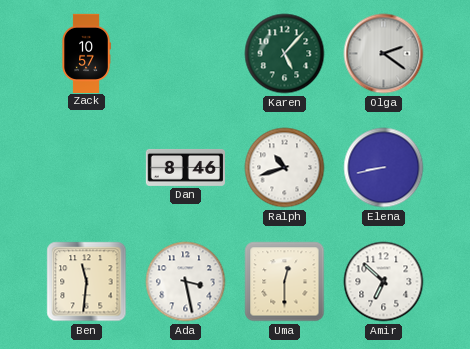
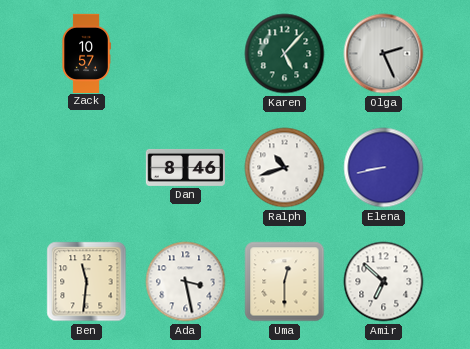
Olga: 2:21 -> 2:26
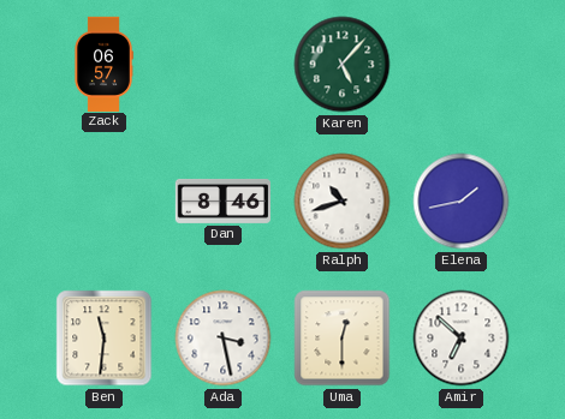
Zack: 10:57 -> 06:57
Olga: 2:26 -> none
Elena: 8:43 -> 1:43
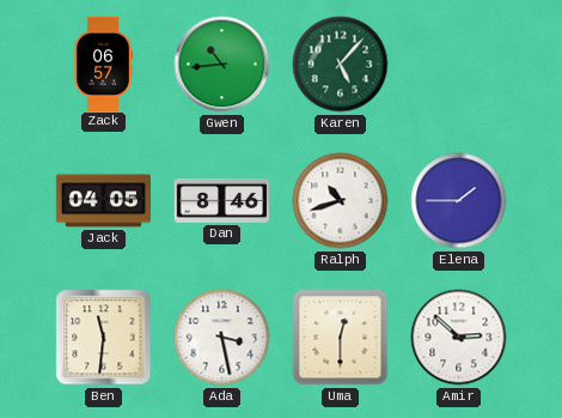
Gwen: none -> 10:44
Jack: none -> 04:05
Elena: 1:43 -> 1:45
Amir: 6:52 -> 2:52
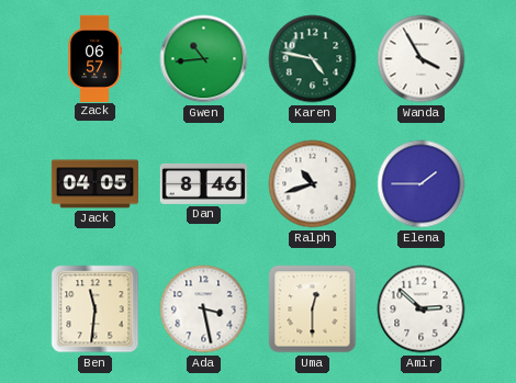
Karen: 5:07 -> 4:47
Wanda: none -> 3:55
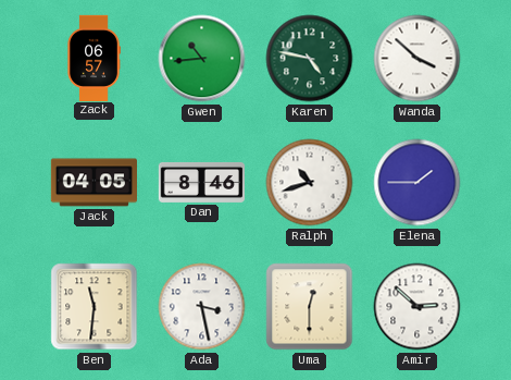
Wanda: 3:55 -> 3:52
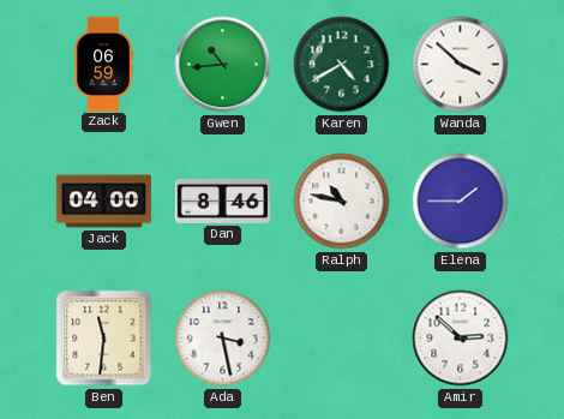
Zack: 06:57 -> 06:59
Karen: 4:47 -> 4:40
Jack: 04:05 -> 04:00
Ralph: 10:42 -> 10:47
Uma: 12:30 -> none
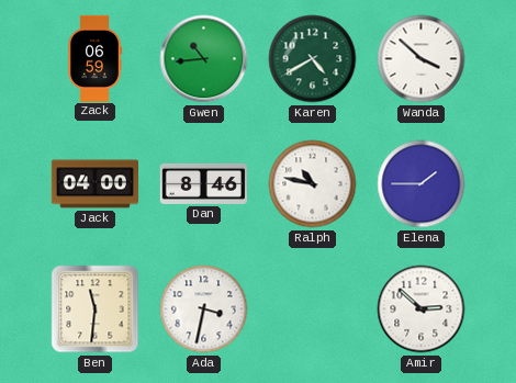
Ada: 3:28 -> 3:32
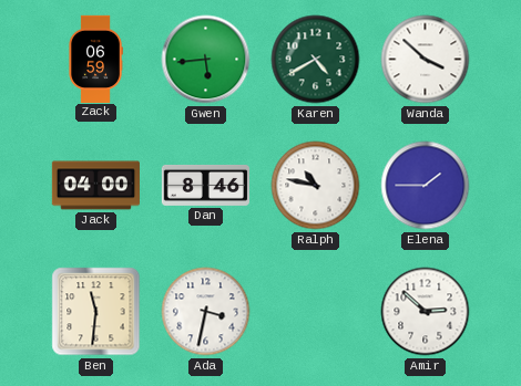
Gwen: 10:44 -> 5:44
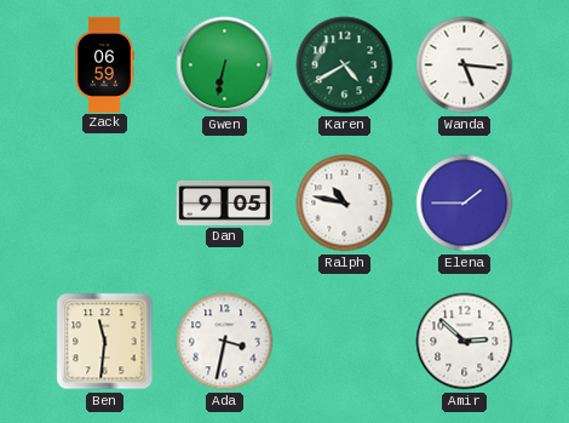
Gwen: 5:44 -> 6:32
Wanda: 3:52 -> 5:16
Jack: 04:00 -> none
Dan: 8:46 -> 9:05
